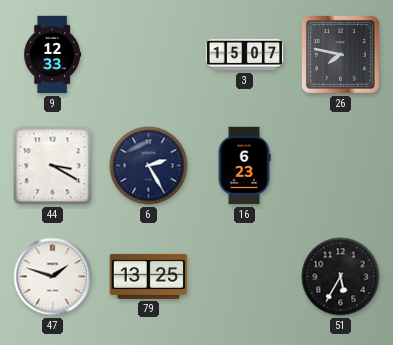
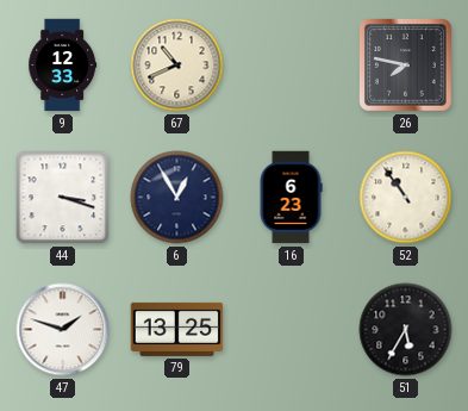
67: none -> 10:41
3: 15:07 -> none
44: 3:20 -> 3:18
6: 2:25 -> 12:55
52: none -> 10:54
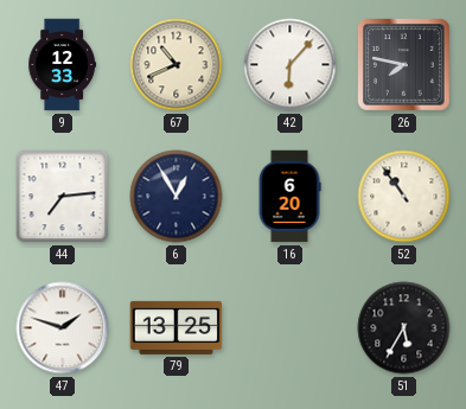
42: none -> 6:07
44: 3:18 -> 7:14
16: 6:23 -> 6:20
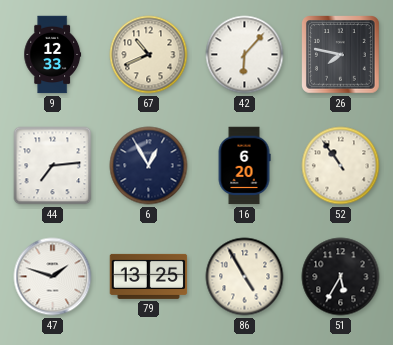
86: none -> 4:55
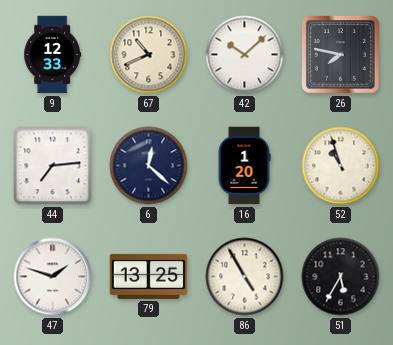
42: 6:07 -> 10:08
6: 12:55 -> 12:22
16: 6:20 -> 1:20
52: 10:54 -> 10:57
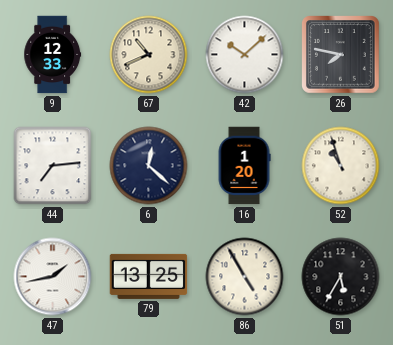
47: 1:48 -> 1:43
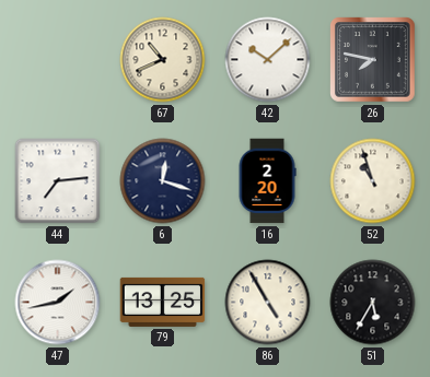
9: 12:33 -> none
6: 12:22 -> 12:18
16: 1:20 -> 2:20
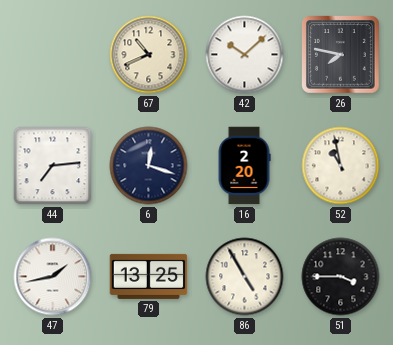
52: 10:57 -> 10:58
51: 5:35 -> 3:45
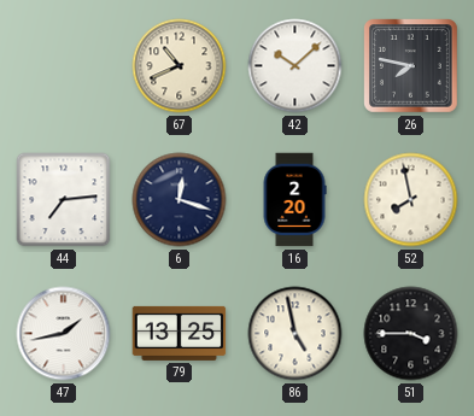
52: 10:58 -> 7:58
86: 4:55 -> 4:58
